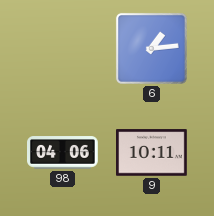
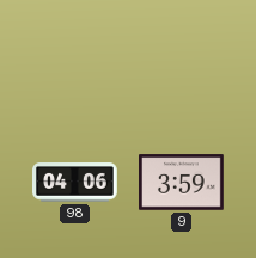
6: 1:14 -> none
9: 10:11 -> 3:59
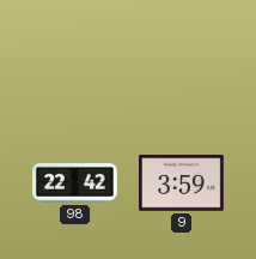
98: 04:06 -> 22:42
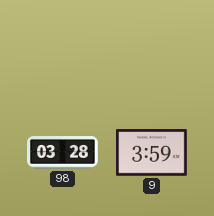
98: 22:42 -> 03:28
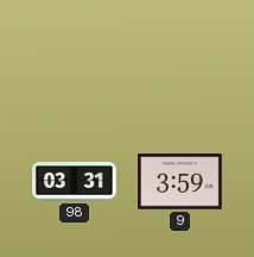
98: 03:28 -> 03:31
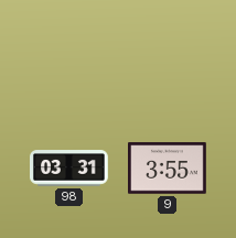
9: 3:59 -> 3:55
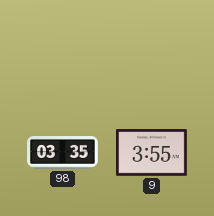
98: 03:31 -> 03:35
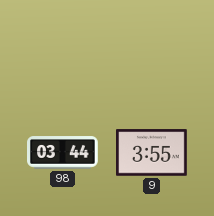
98: 03:35 -> 03:44
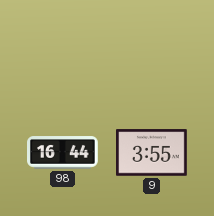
98: 03:44 -> 16:44
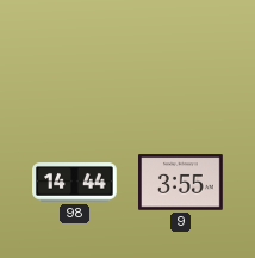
98: 16:44 -> 14:44
